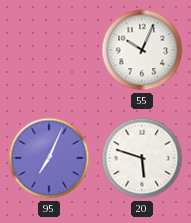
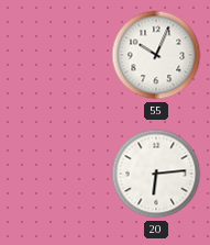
95: 7:04 -> none
20: 5:48 -> 6:14
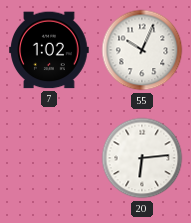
7: none -> 1:02
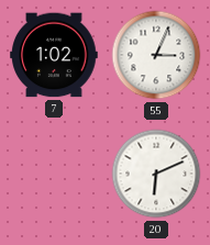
55: 10:04 -> 3:04
20: 6:14 -> 6:11
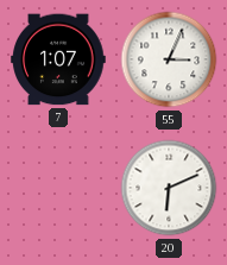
7: 1:02 -> 1:07
